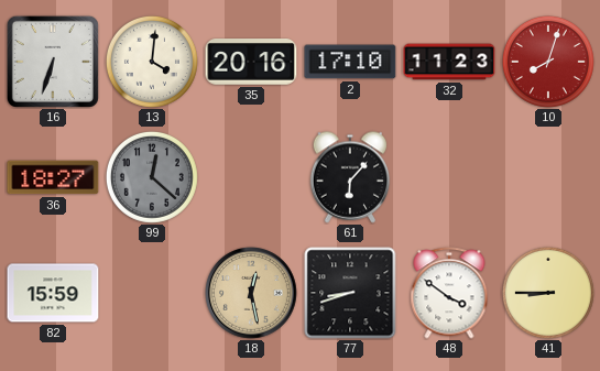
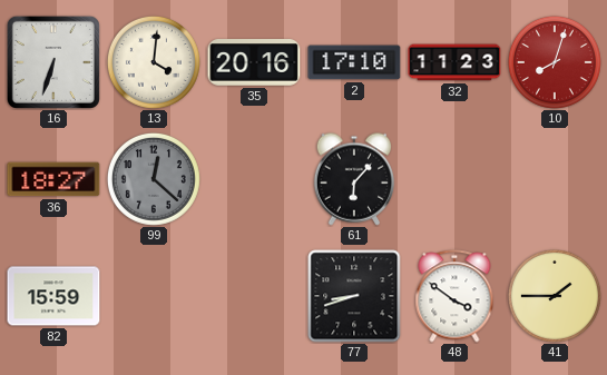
18: 12:28 -> none
41: 8:45 -> 1:45
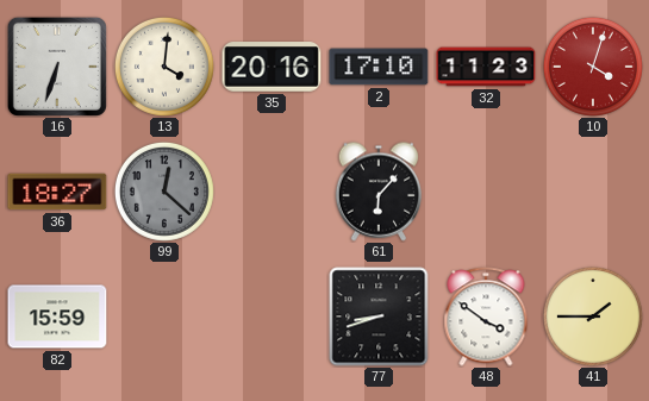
10: 8:03 -> 4:03
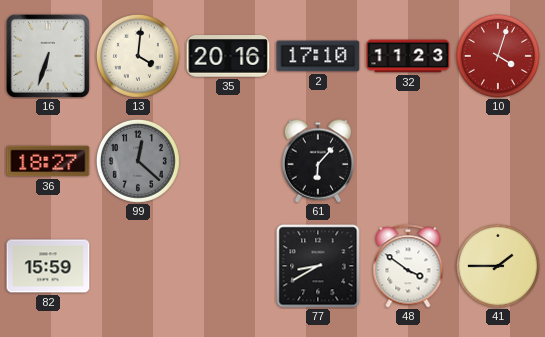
77: 8:42 -> 8:40
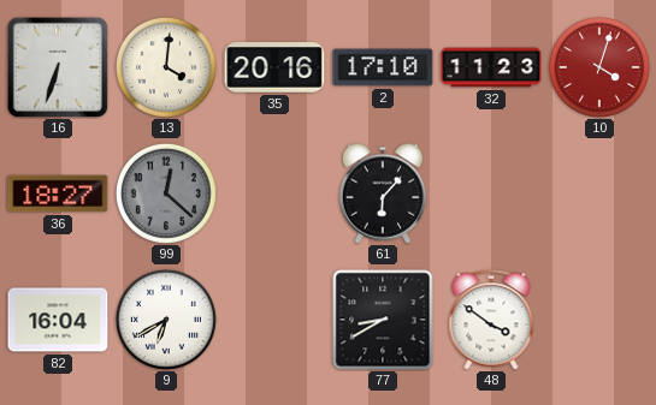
82: 15:59 -> 16:04
9: none -> 6:40
41: 1:45 -> none
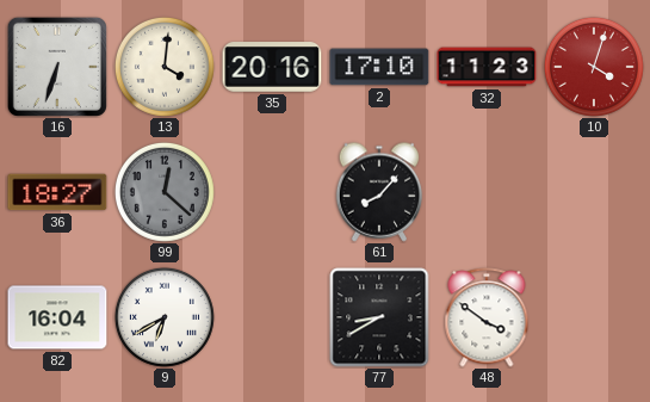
61: 6:07 -> 8:07
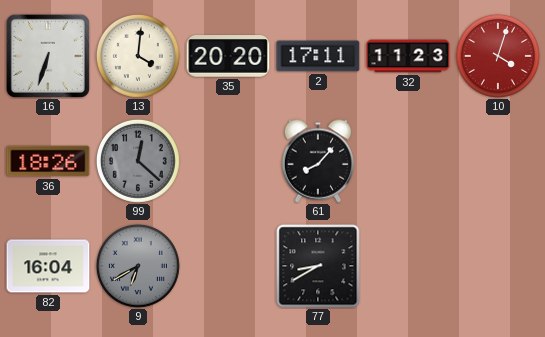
35: 20:16 -> 20:20
2: 17:10 -> 17:11
36: 18:27 -> 18:26
9 dial: white -> grey
48: 3:51 -> none
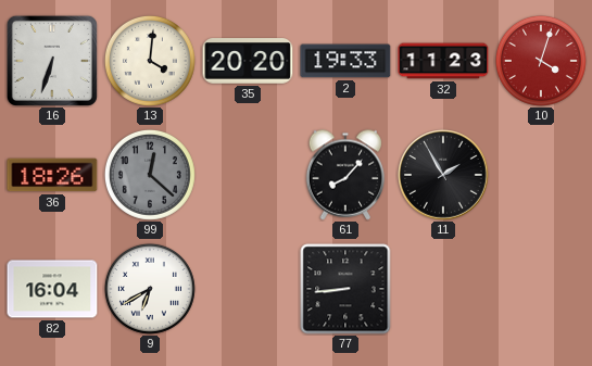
2: 17:11 -> 19:33
11: none -> 1:55
9 dial: grey -> white
77: 8:40 -> 8:44
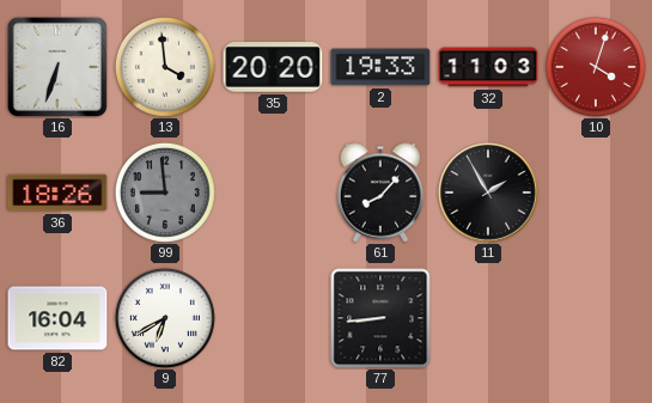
13: 4:01 -> 3:59
32: 11:23 -> 11:03
99: 12:22 -> 8:59
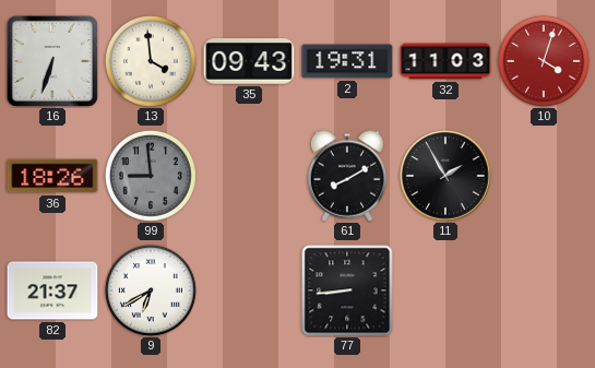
35: 20:20 -> 09:43
2: 19:33 -> 19:31
61: 8:07 -> 8:10
82: 16:04 -> 21:37
